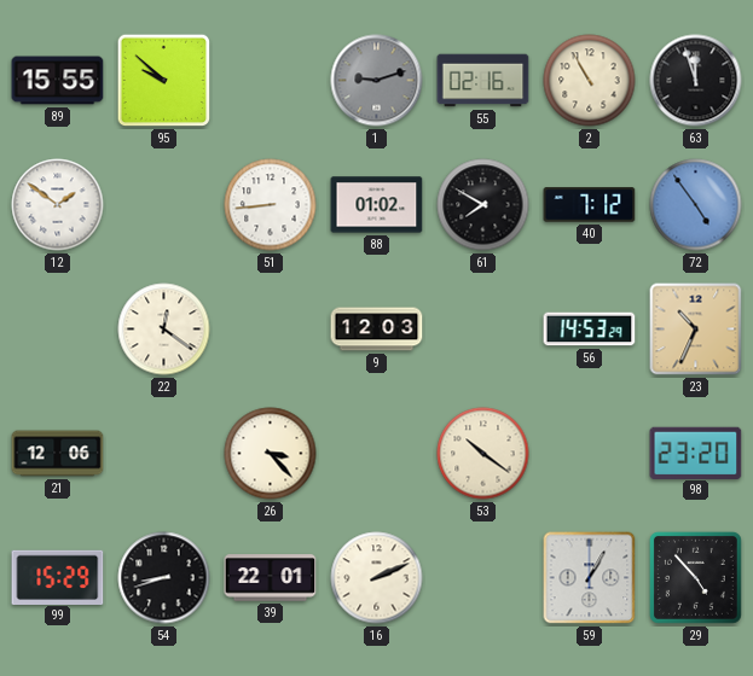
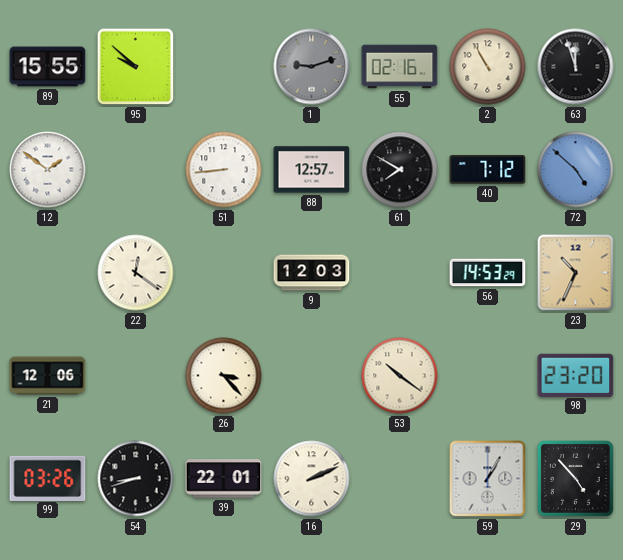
88: 01:02 -> 12:57
72: 4:54 -> 4:52
99: 15:29 -> 03:26
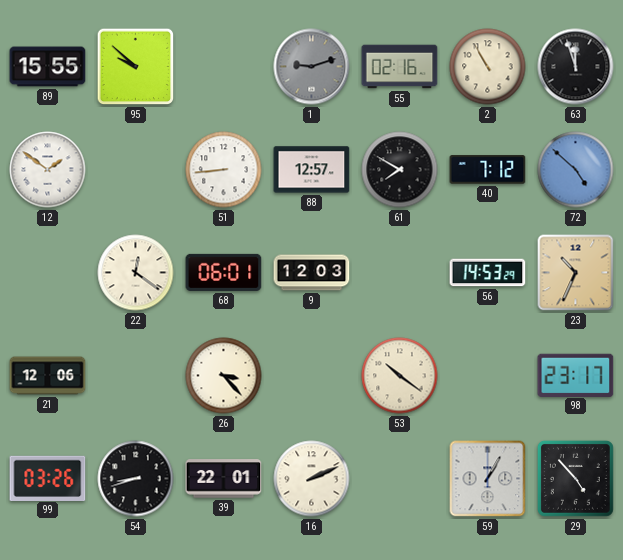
68: none -> 06:01
98: 23:20 -> 23:17
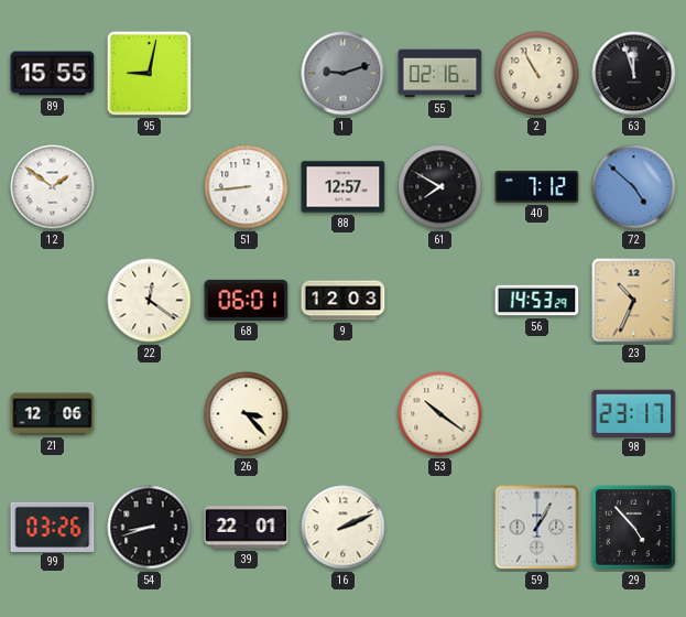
95: 9:52 -> 9:02
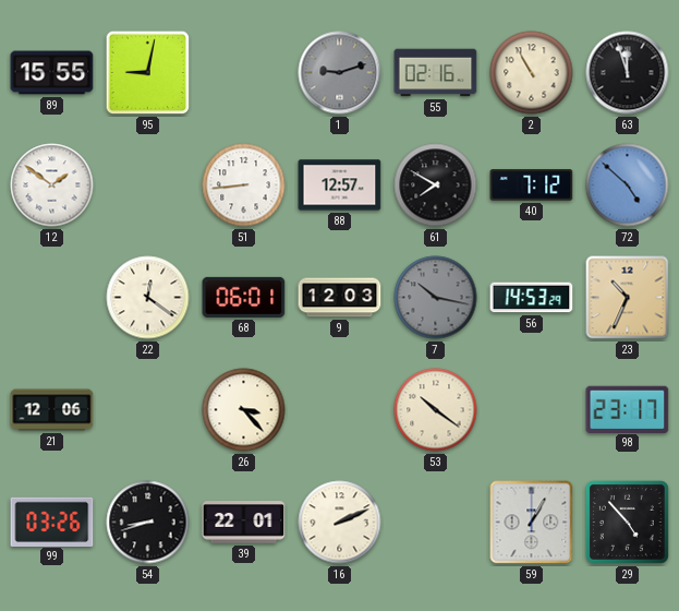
7: none -> 10:17
